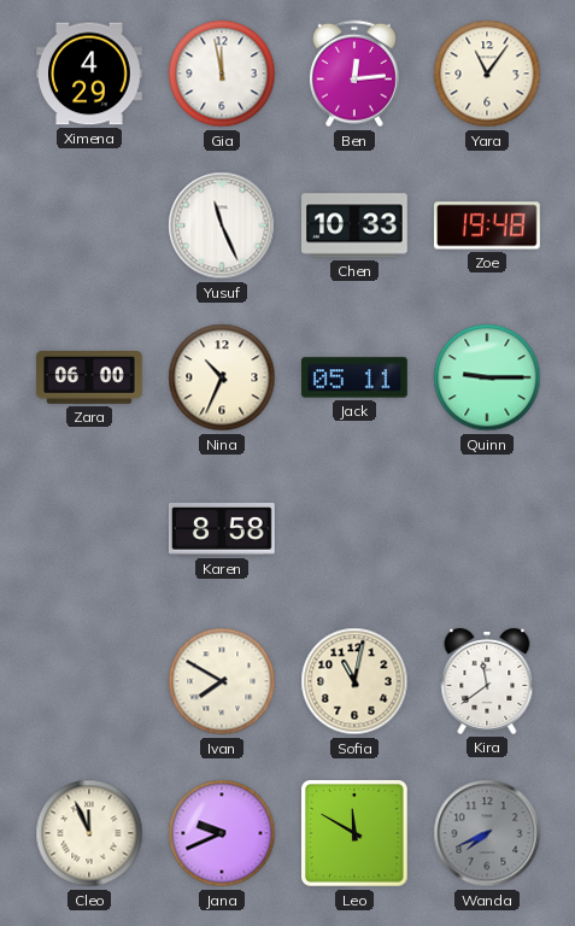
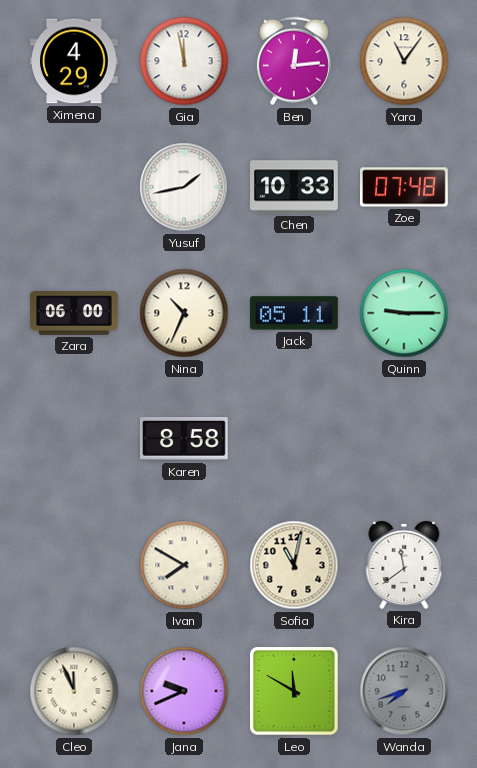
Yusuf: 11:26 -> 1:43
Zoe: 19:48 -> 07:48
Wanda: 7:41 -> 7:42
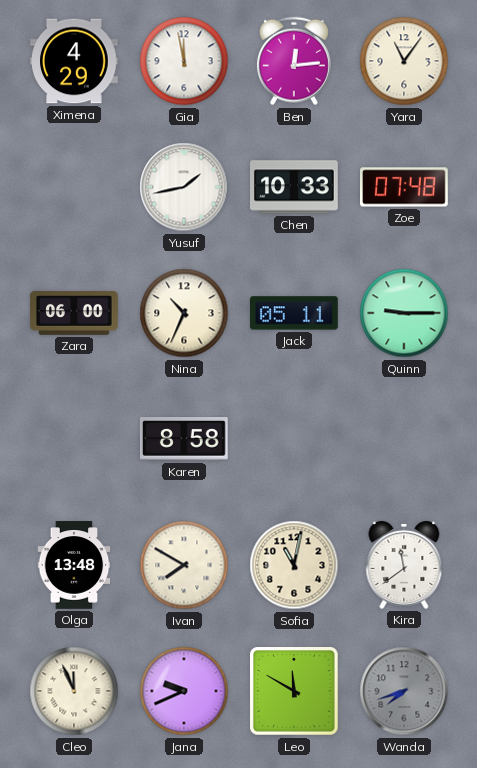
Olga: none -> 13:48
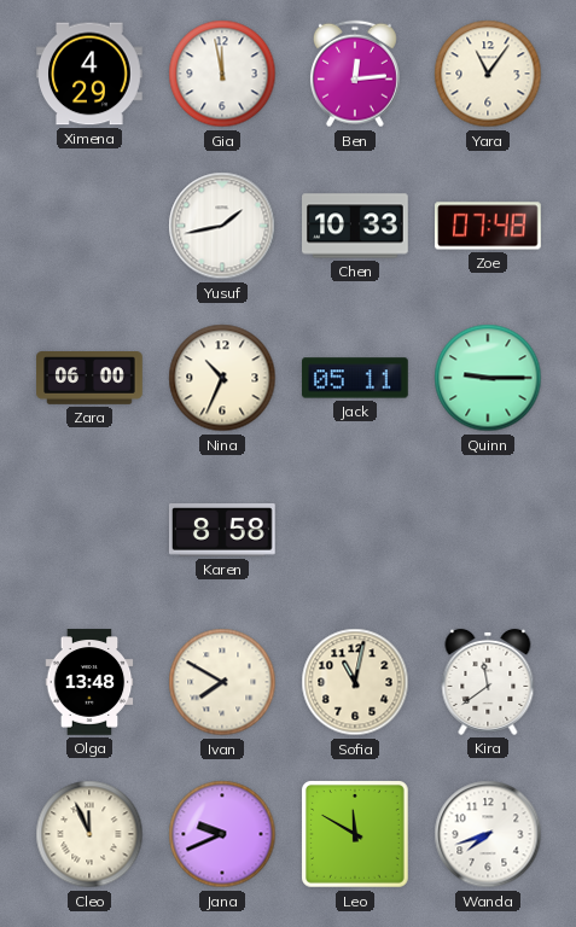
Wanda dial: grey -> white
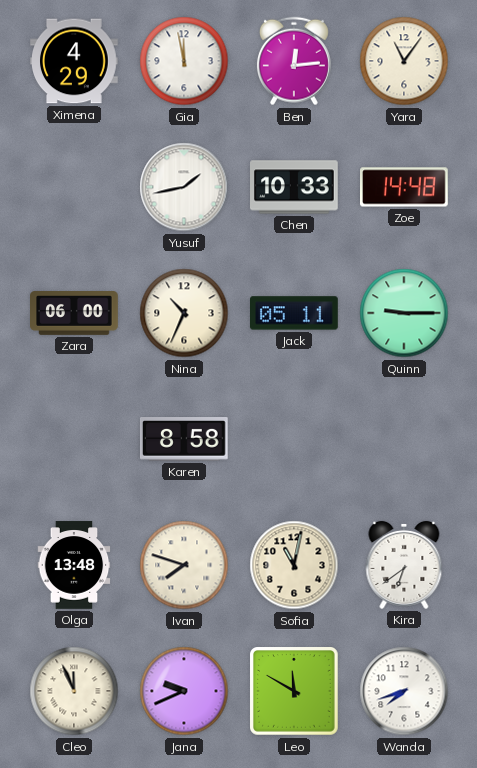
Zoe: 07:48 -> 14:48
Ivan: 7:50 -> 7:48
Kira: 11:39 -> 6:39
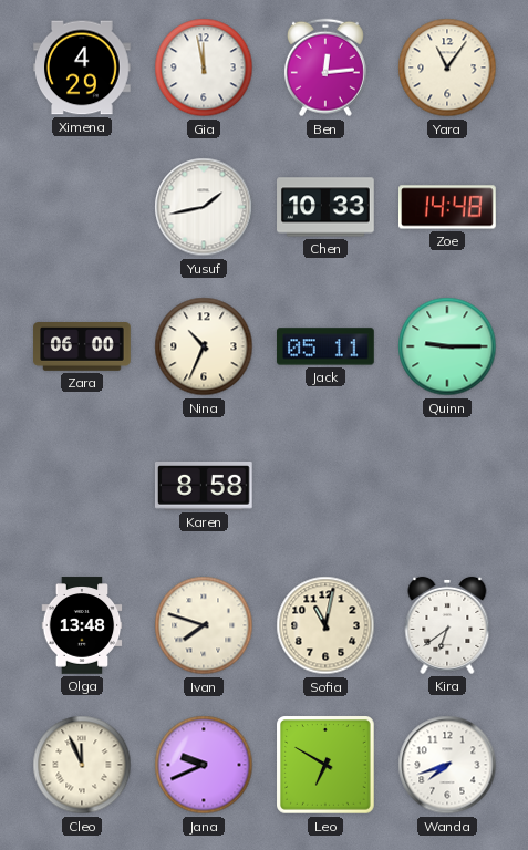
Leo: 11:50 -> 6:50
